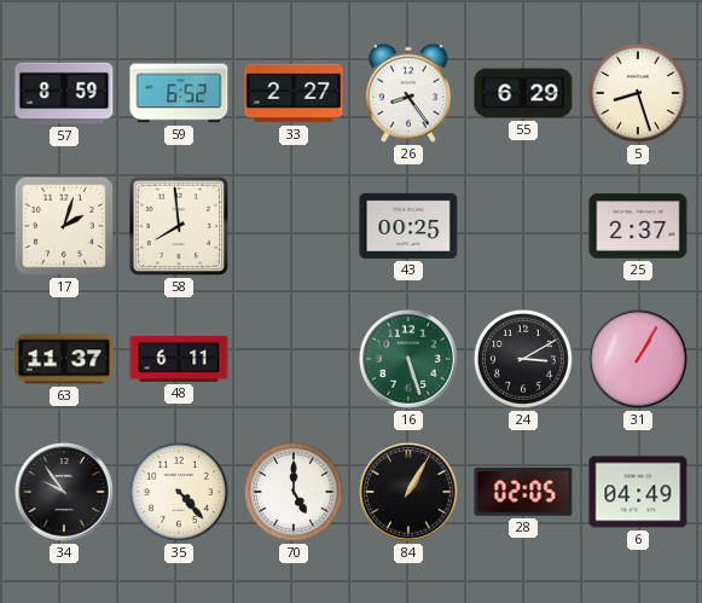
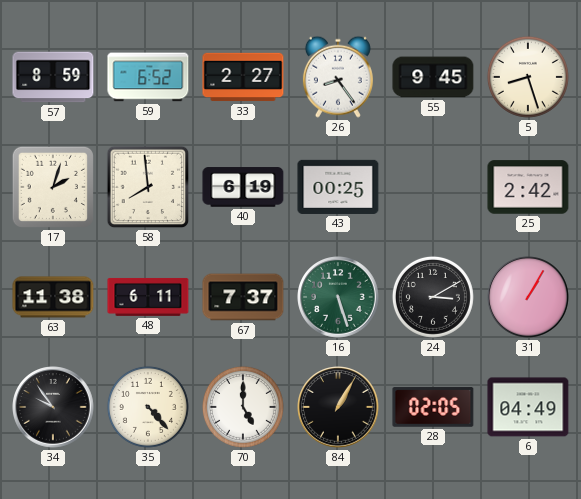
55: 6:29 -> 9:45
40: none -> 6:19
25: 2:37 -> 2:42
63: 11:37 -> 11:38
67: none -> 7:37
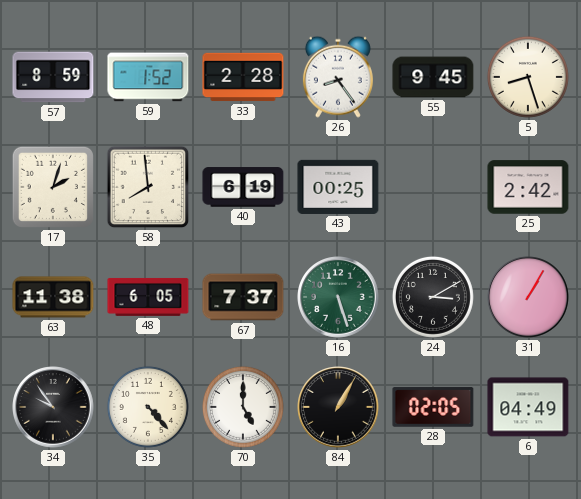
59: 6:52 -> 1:52
33: 2:27 -> 2:28
48: 6:11 -> 6:05
